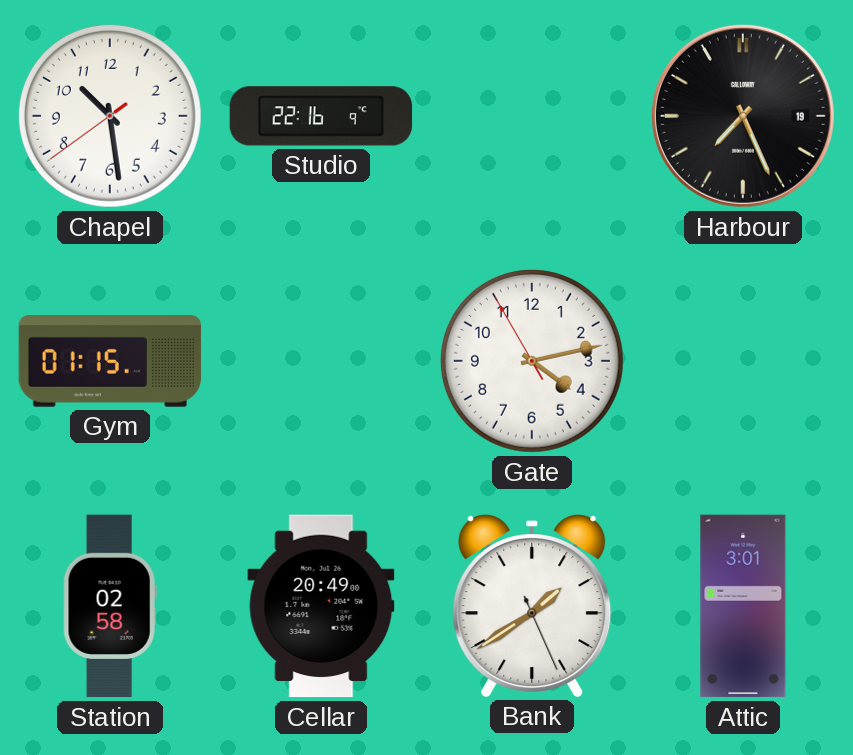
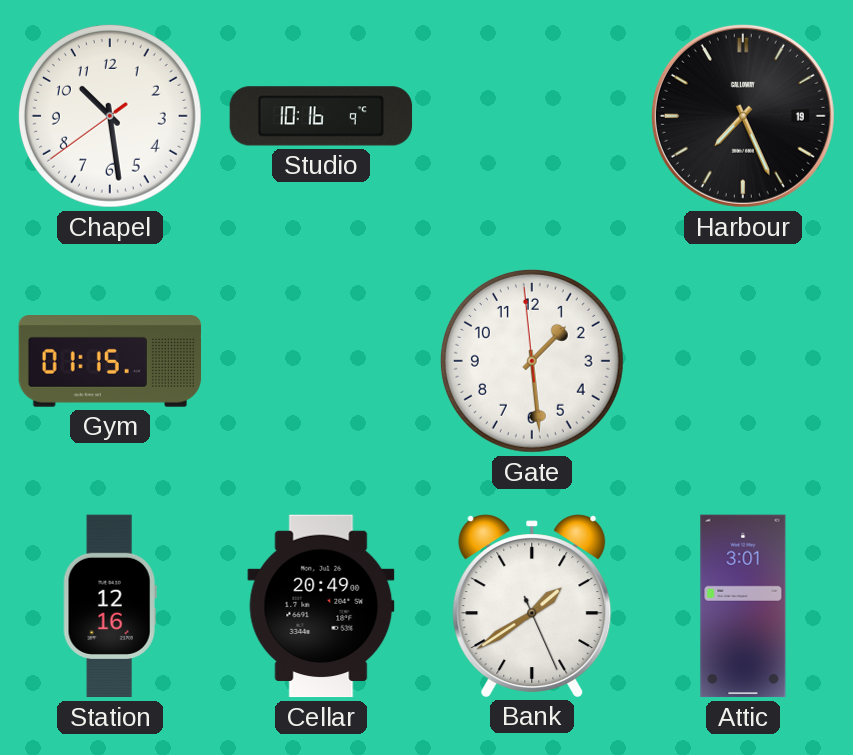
Studio: 22:16 -> 10:16
Gate: 4:12 -> 1:28
Station: 02:58 -> 12:16
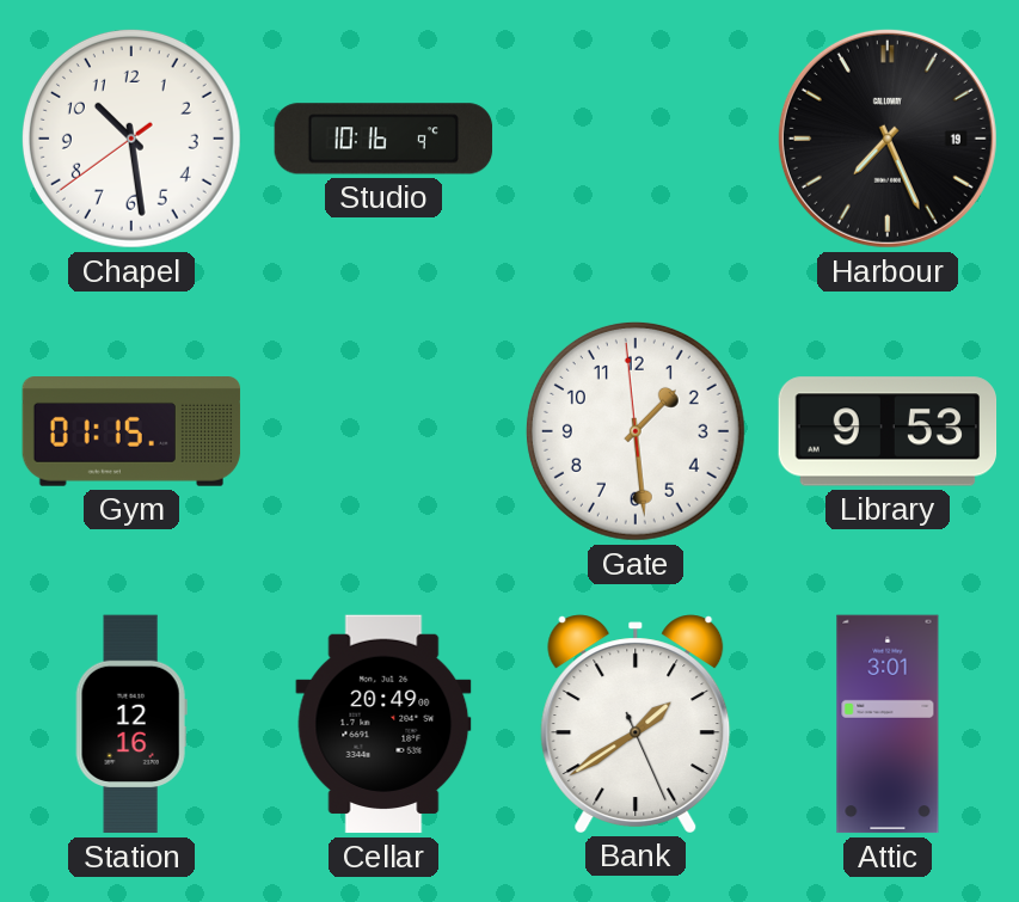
Library: none -> 9:53
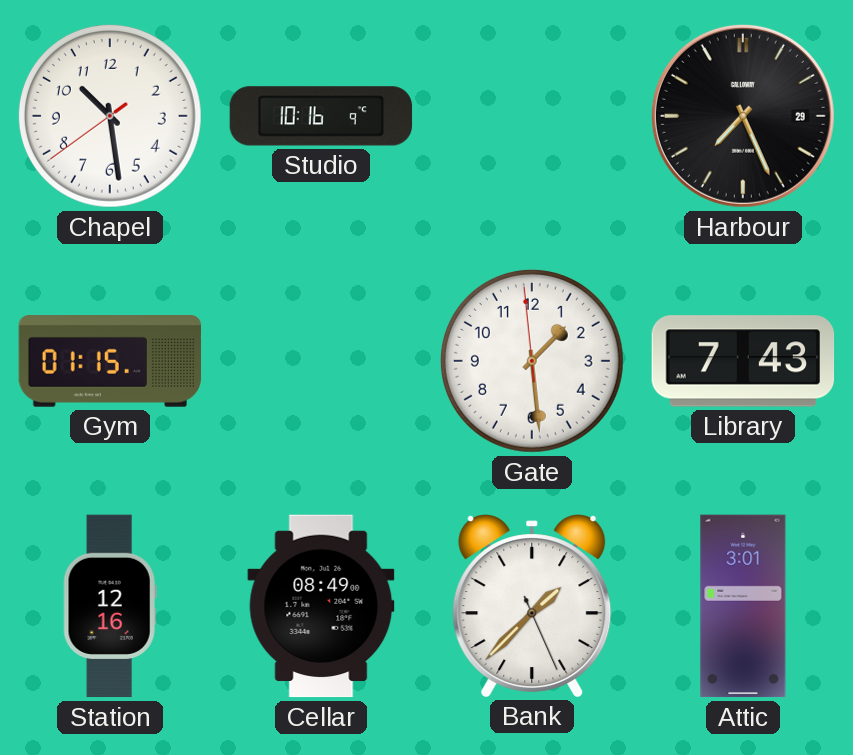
Harbour date: 19 -> 29
Library: 9:53 -> 7:43
Cellar: 20:49 -> 08:49
Bank: 1:39 -> 1:37
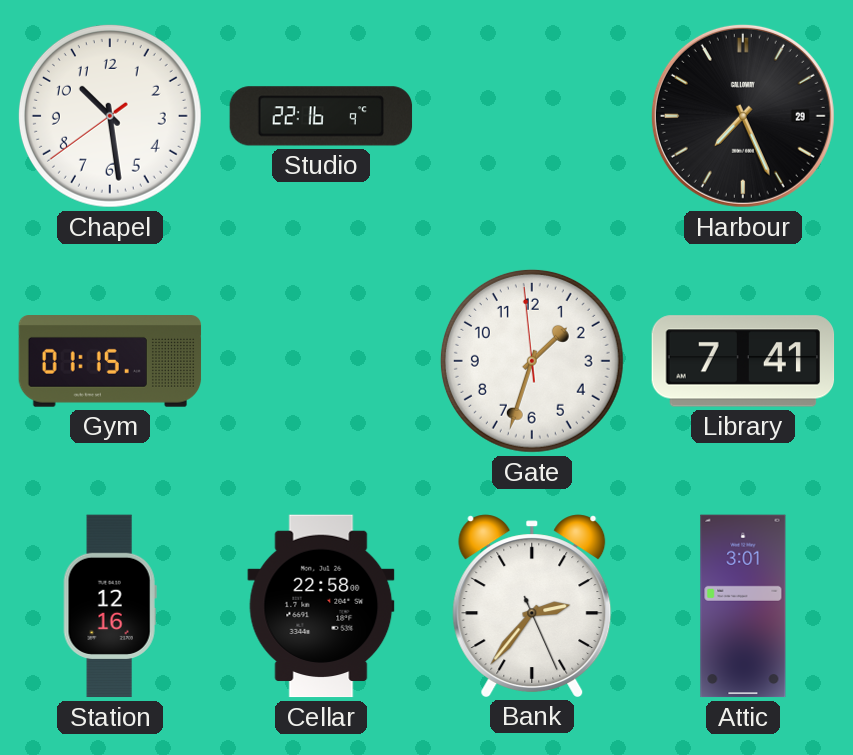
Studio: 10:16 -> 22:16
Gate: 1:28 -> 1:32
Library: 7:43 -> 7:41
Cellar: 08:49 -> 22:58
Bank: 1:37 -> 2:36
